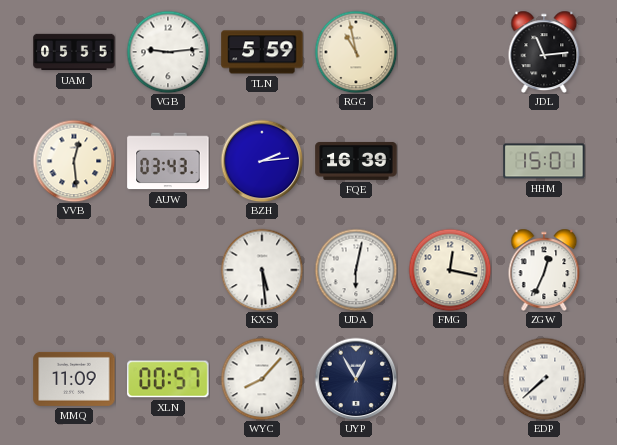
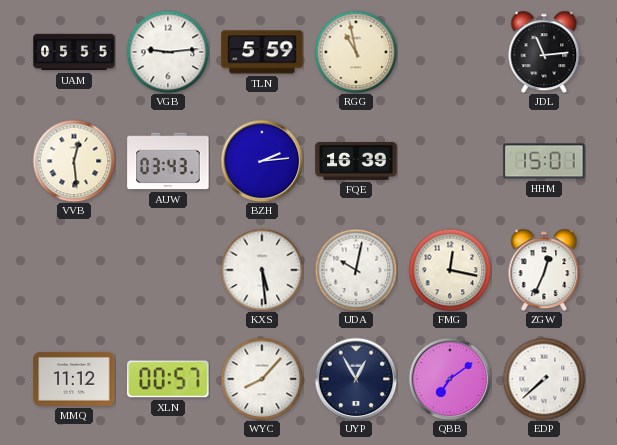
UDA: 6:02 -> 10:02
MMQ: 11:09 -> 11:12
QBB: none -> 7:09
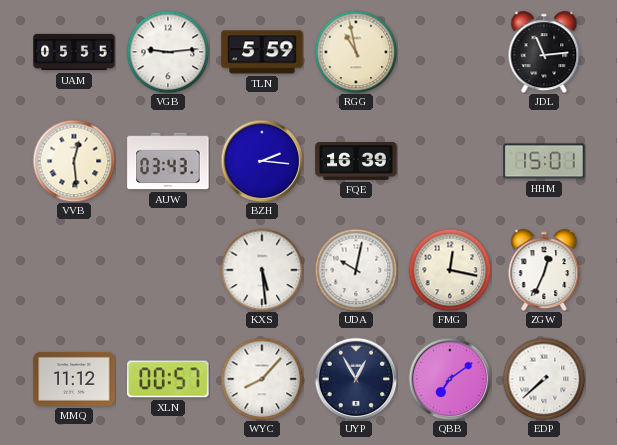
BZH: 2:14 -> 2:16
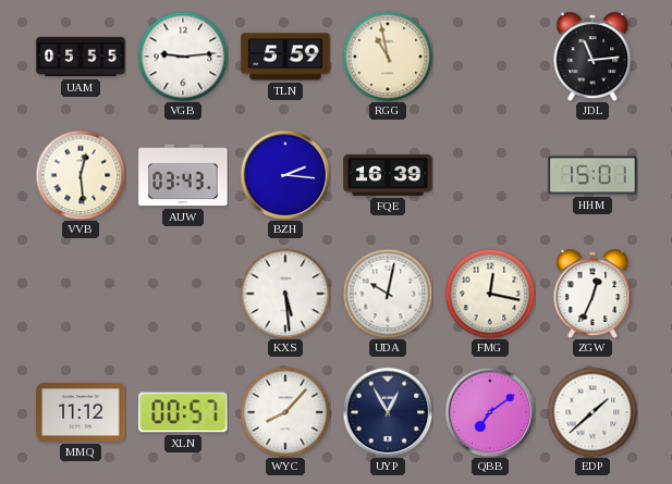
EDP: 7:38 -> 1:38
